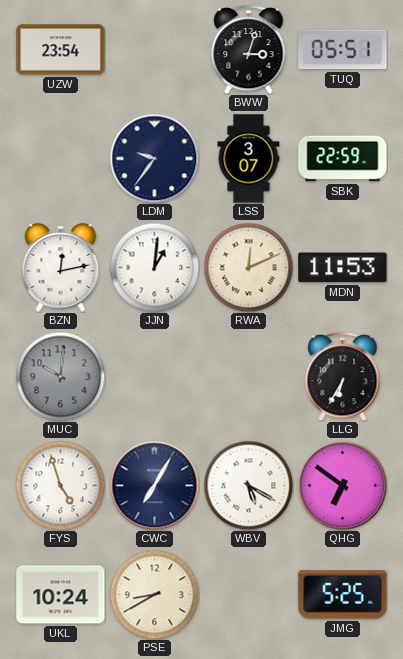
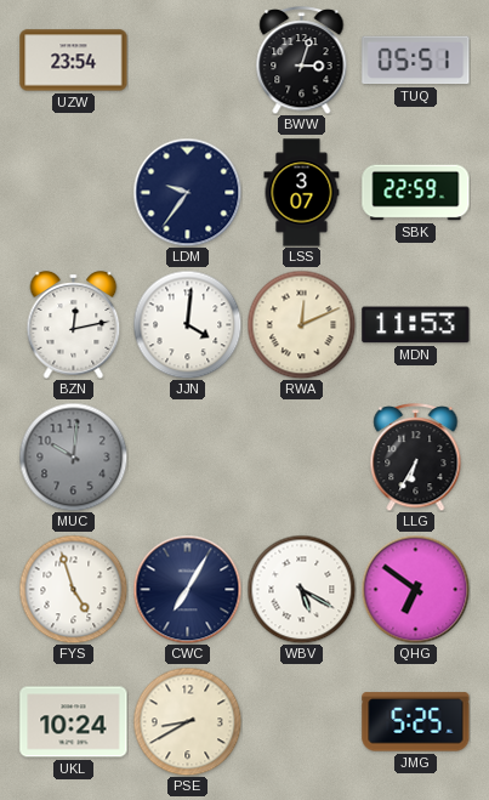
JJN: 1:01 -> 4:01
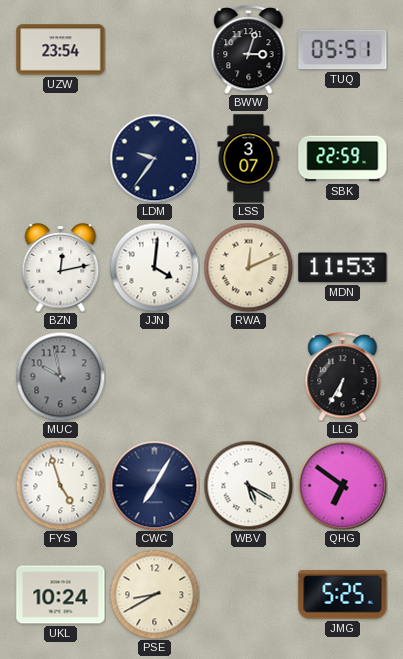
MUC: 10:01 -> 9:58
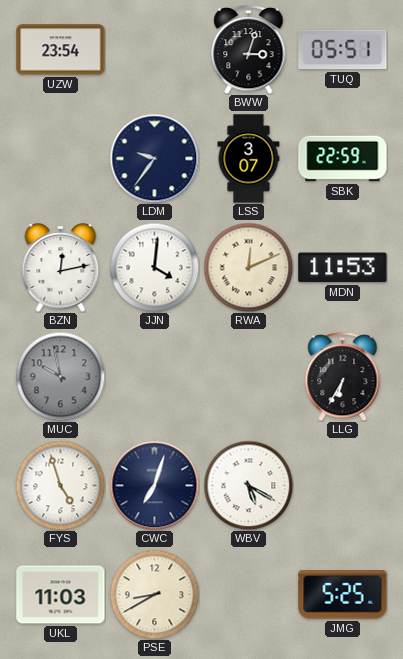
CWC: 7:05 -> 7:03
QHG: 6:51 -> none
UKL: 10:24 -> 11:03
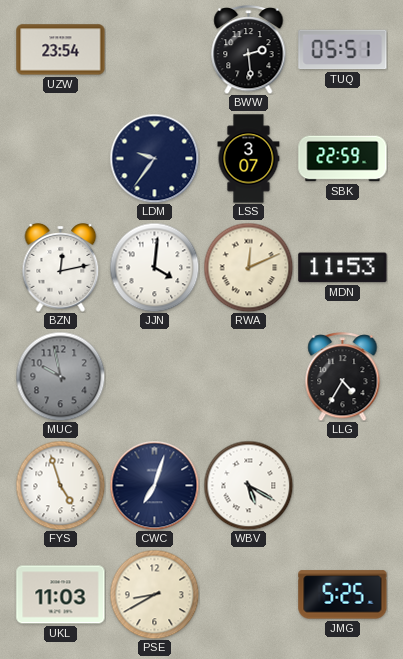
BWW: 3:03 -> 2:29
LLG: 6:35 -> 4:35
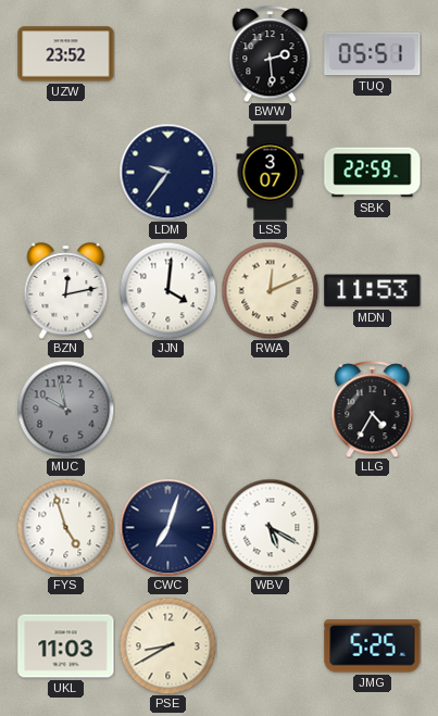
UZW: 23:54 -> 23:52
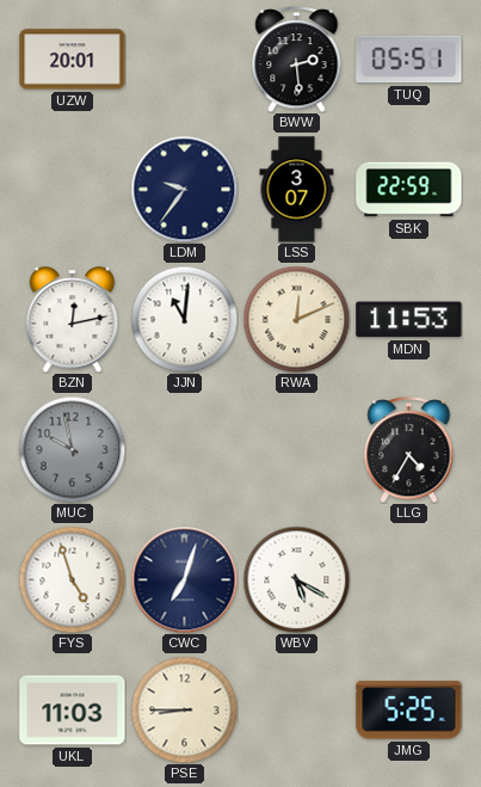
UZW: 23:52 -> 20:01
JJN: 4:01 -> 11:01
PSE: 8:40 -> 8:45
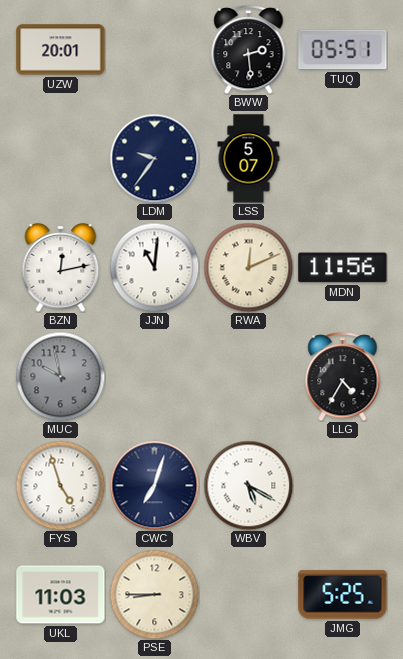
LSS: 3:07 -> 5:07
SBK: 22:59 -> none
MDN: 11:53 -> 11:56
